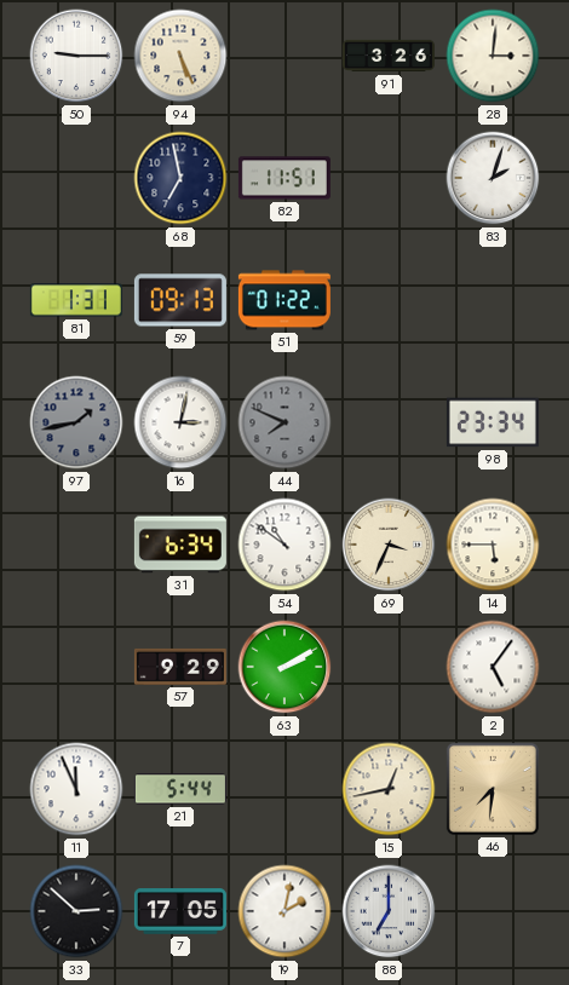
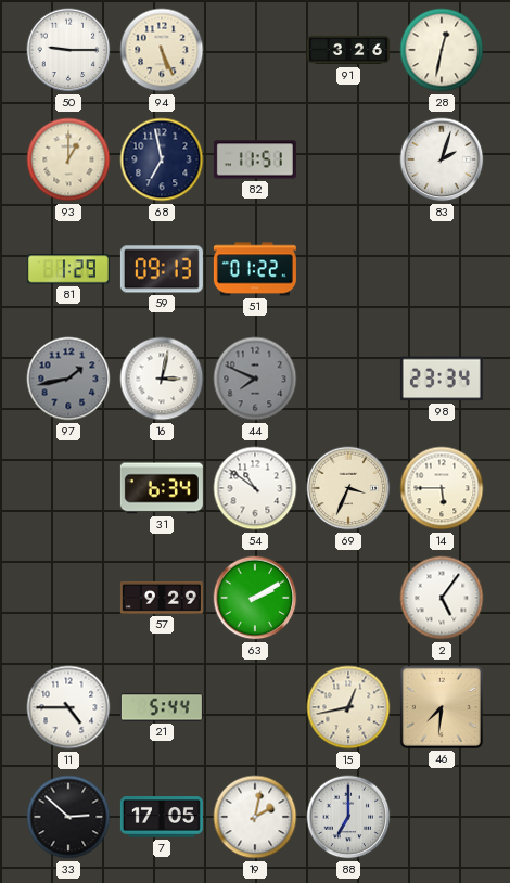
28: 3:01 -> 12:32
93: none -> 1:00
81: 1:31 -> 1:29
11: 11:56 -> 4:45
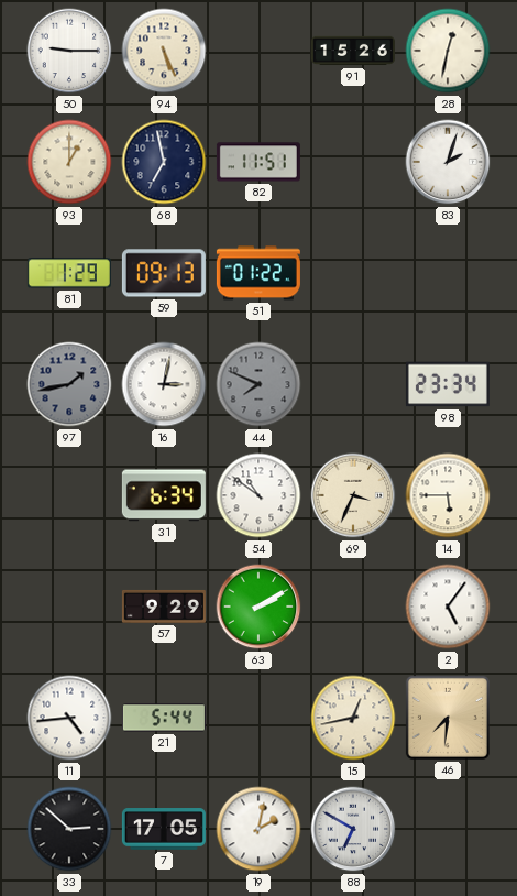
91: 3:26 -> 15:26
11: 4:45 -> 4:44
88: 7:00 -> 6:50
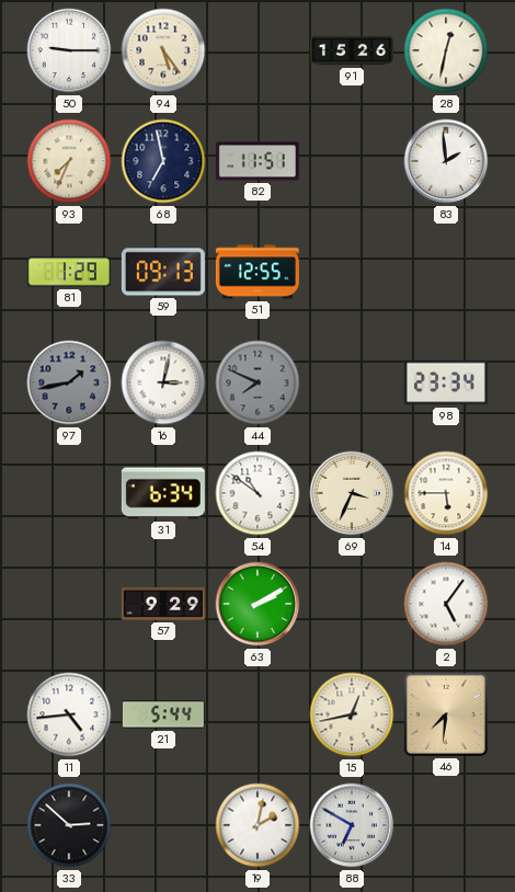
94: 5:26 -> 5:24
93: 1:00 -> 7:34
83: 2:03 -> 1:59
51: 01:22 -> 12:55
7: 17:05 -> none
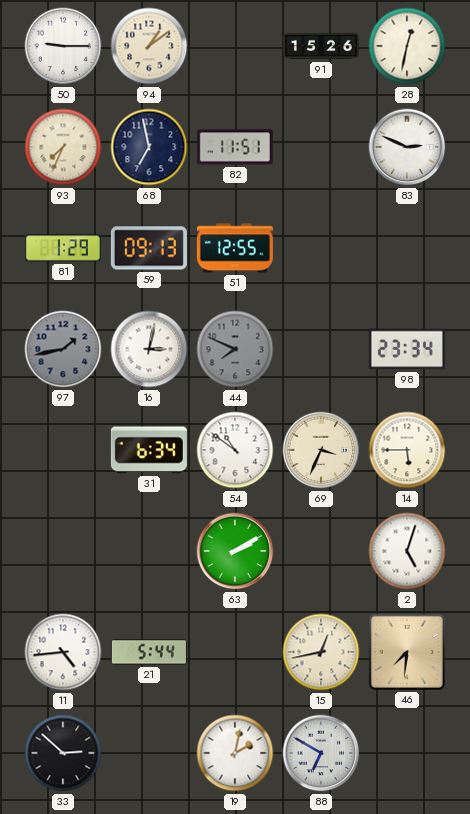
94: 5:24 -> 1:09
83: 1:59 -> 2:49
57: 9:29 -> none
2: 5:06 -> 5:03
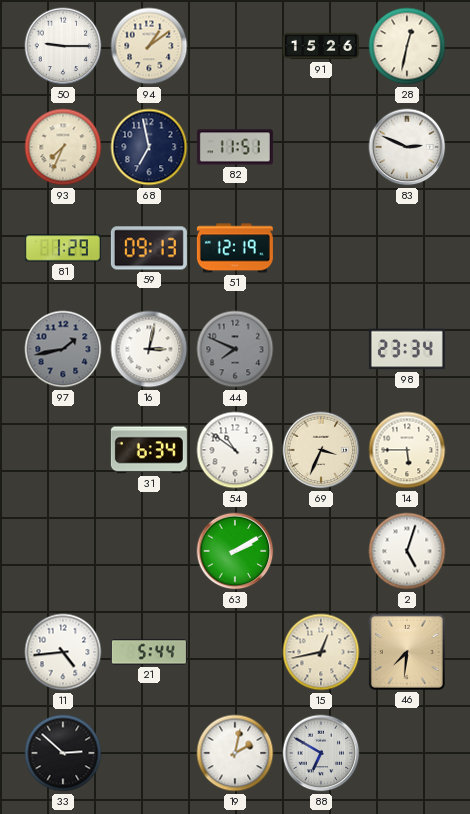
51: 12:55 -> 12:19
